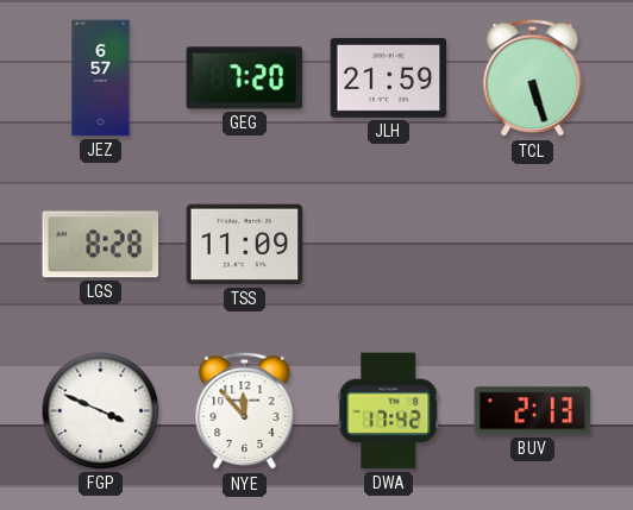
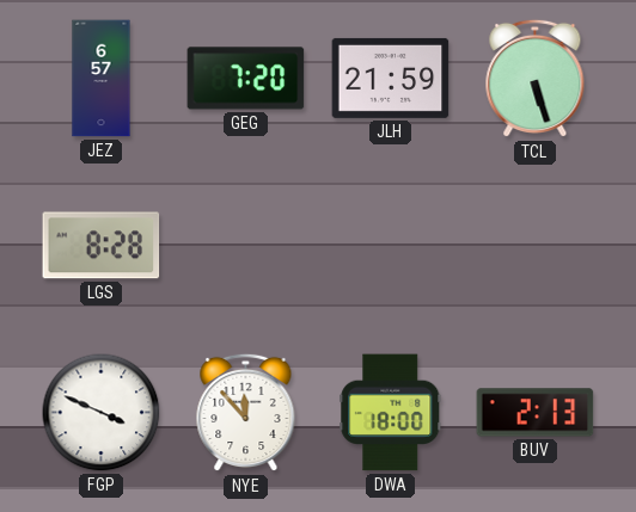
TSS: 11:09 -> none
DWA: 17:42 -> 18:00
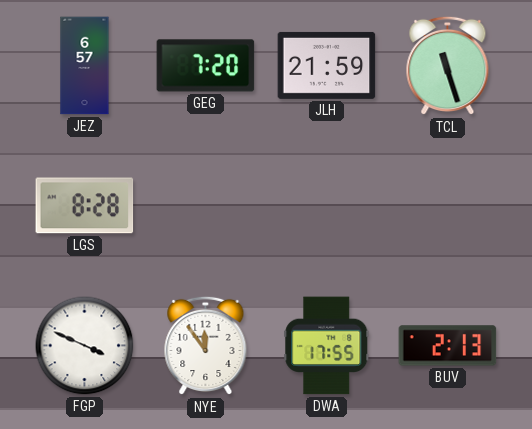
TCL: 5:27 -> 11:27
NYE: 11:53 -> 11:54
DWA: 18:00 -> 17:55
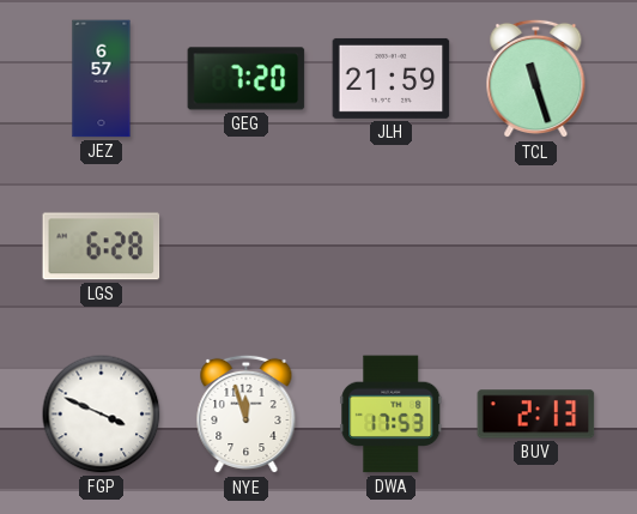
LGS: 8:28 -> 6:28
NYE: 11:54 -> 11:57
DWA: 17:55 -> 17:53
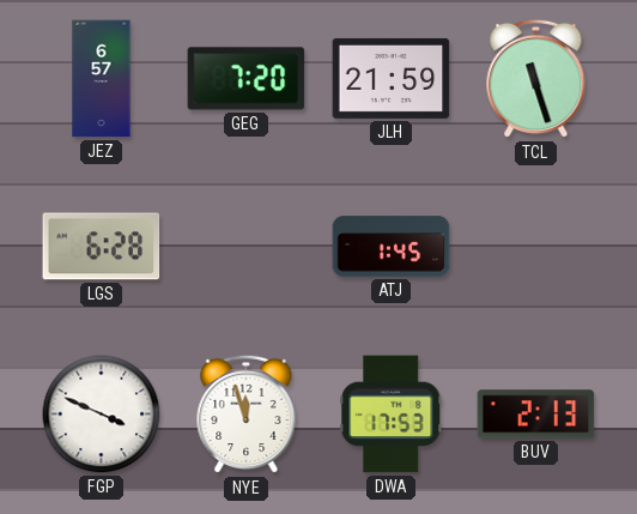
ATJ: none -> 1:45
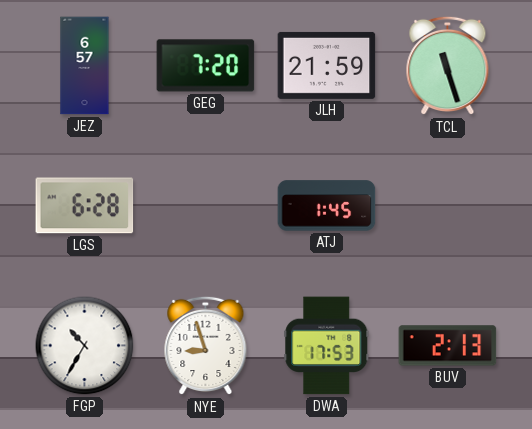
FGP: 3:49 -> 10:35
NYE: 11:57 -> 8:57
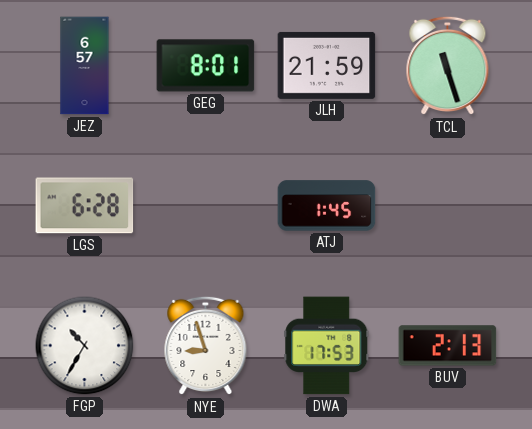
GEG: 7:20 -> 8:01
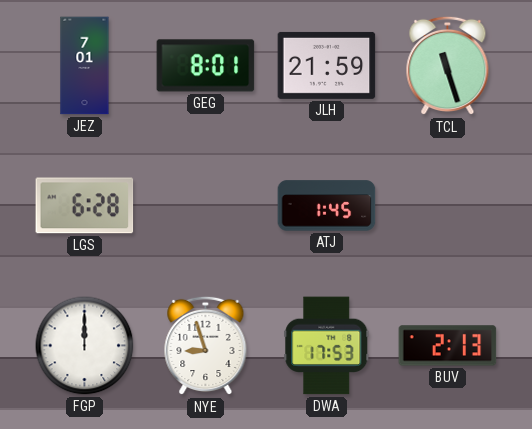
JEZ: 6:57 -> 7:01
FGP: 10:35 -> 12:00
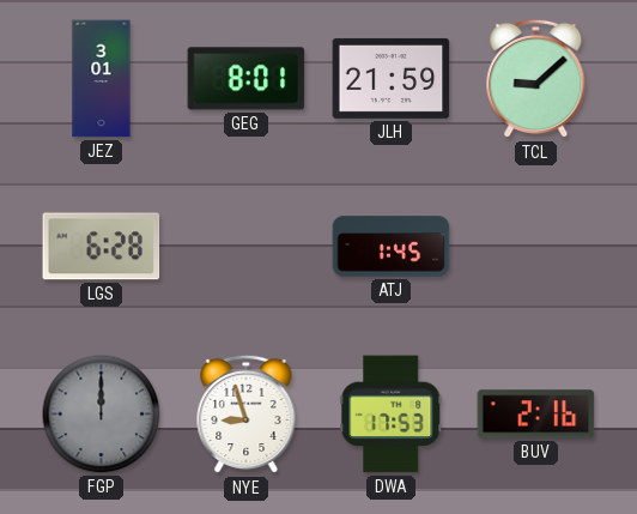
JEZ: 7:01 -> 3:01
TCL: 11:27 -> 9:08
FGP dial: white -> grey
BUV: 2:13 -> 2:16
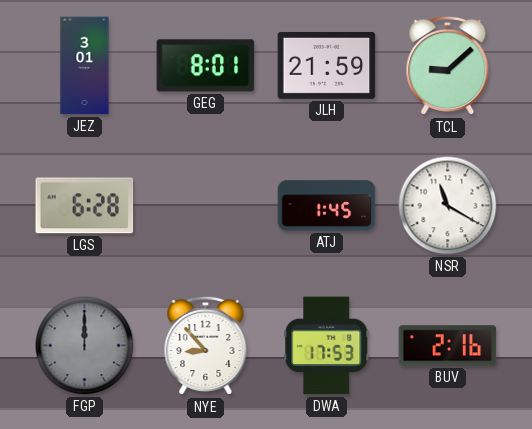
NSR: none -> 11:20
NYE: 8:57 -> 8:53
